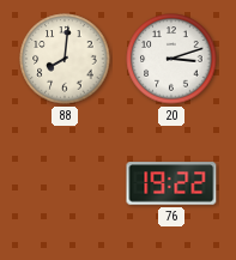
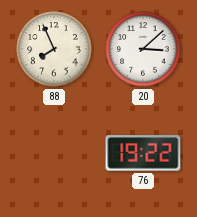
88: 8:01 -> 7:56
20: 3:12 -> 3:08
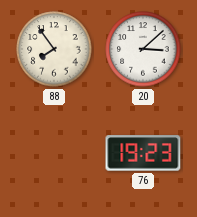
88: 7:56 -> 7:54
76: 19:22 -> 19:23
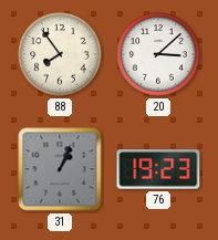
31: none -> 1:04
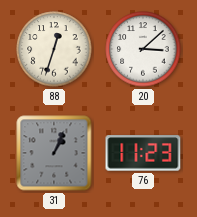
88: 7:54 -> 12:33
76: 19:23 -> 11:23
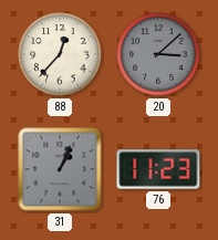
88: 12:33 -> 12:37
20 dial: white -> grey
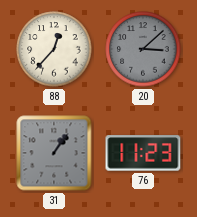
31: 1:04 -> 1:06
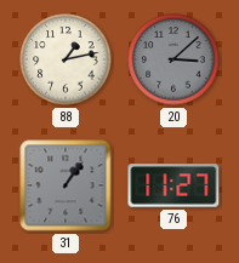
88: 12:37 -> 1:13
76: 11:23 -> 11:27
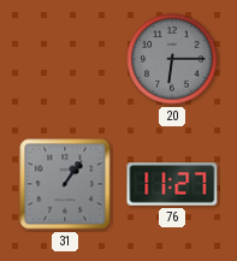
88: 1:13 -> none
20: 3:08 -> 6:15
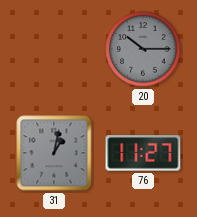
20: 6:15 -> 10:15
31: 1:06 -> 1:02
